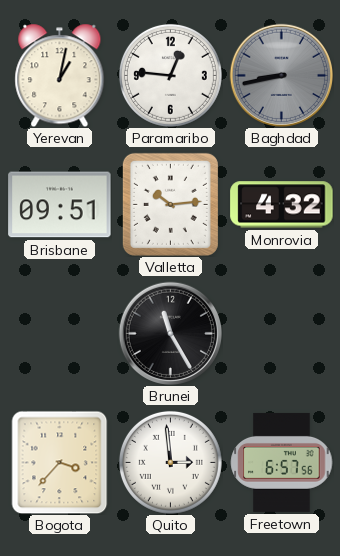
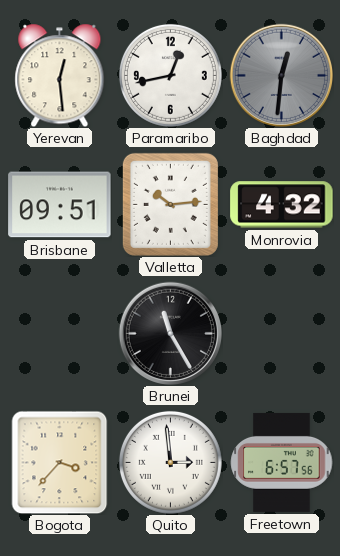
Yerevan: 1:02 -> 12:29
Paramaribo: 12:46 -> 12:43
Baghdad: 8:43 -> 12:31
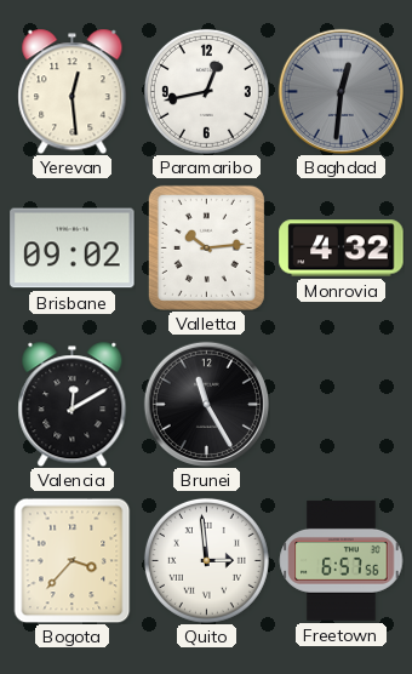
Brisbane: 09:51 -> 09:02
Valencia: none -> 12:10
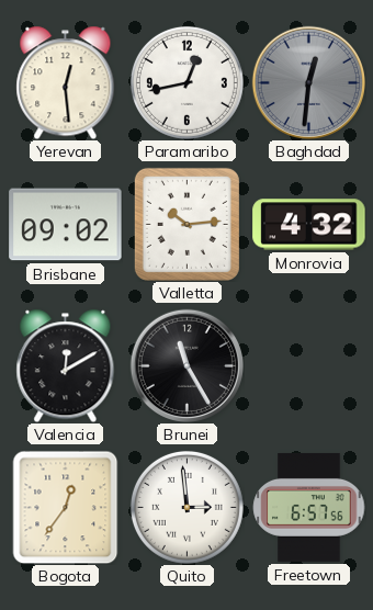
Bogota: 3:37 -> 12:36
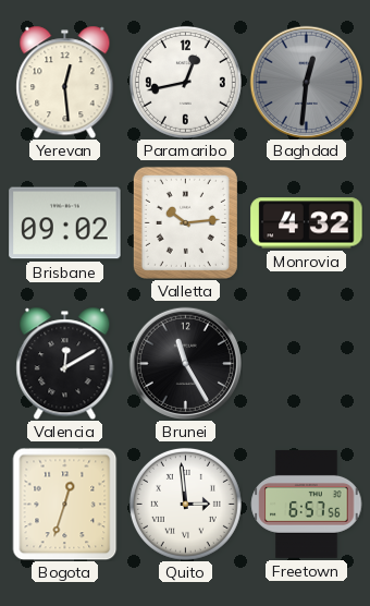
Bogota: 12:36 -> 12:33
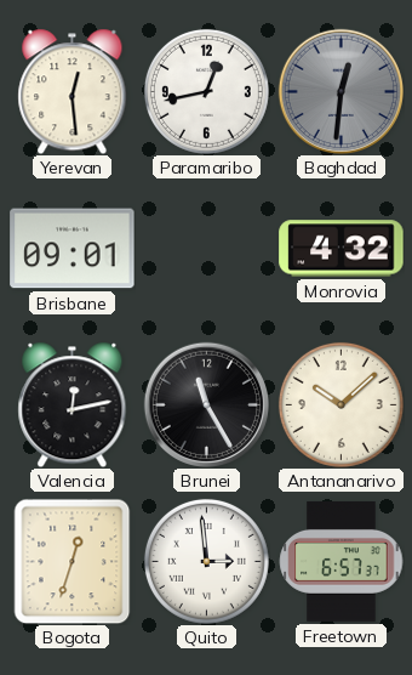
Brisbane: 09:02 -> 09:01
Valletta: 10:14 -> none
Valencia: 12:10 -> 12:13
Antananarivo: none -> 10:08
Freetown: 6:57:56 -> 6:57:37
